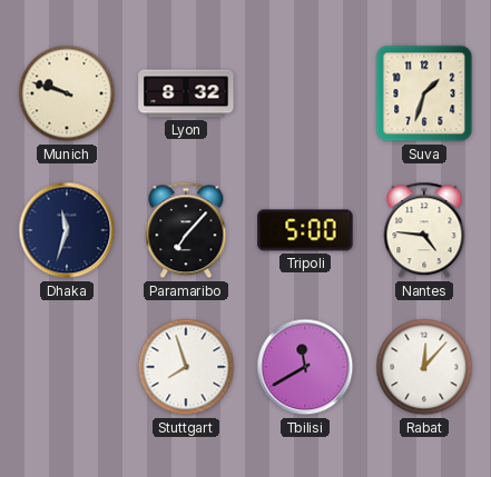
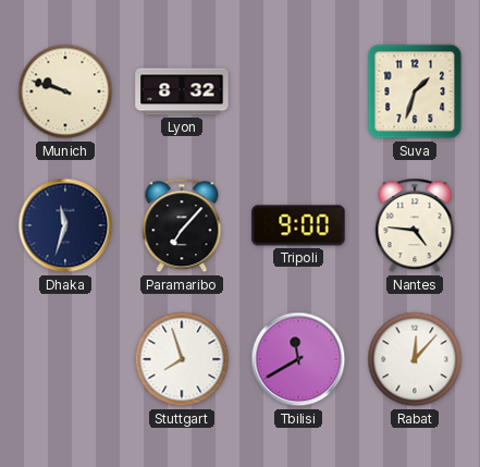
Tripoli: 5:00 -> 9:00
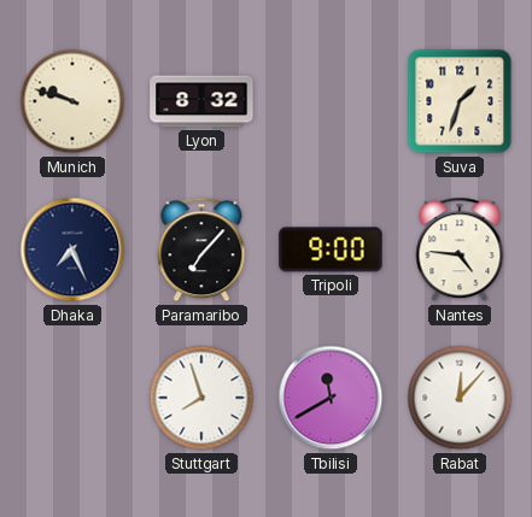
Dhaka: 11:33 -> 7:26
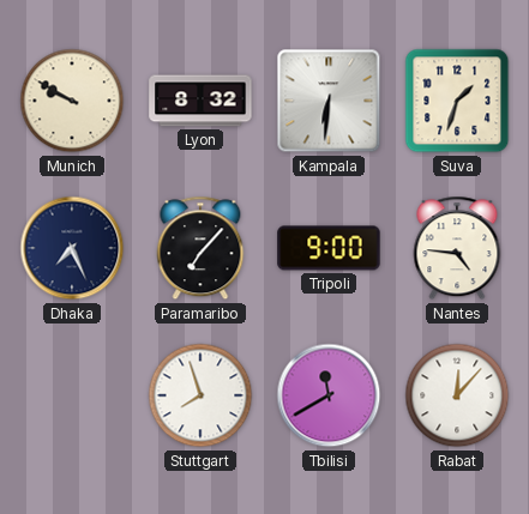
Munich: 9:48 -> 9:50
Kampala: none -> 6:31
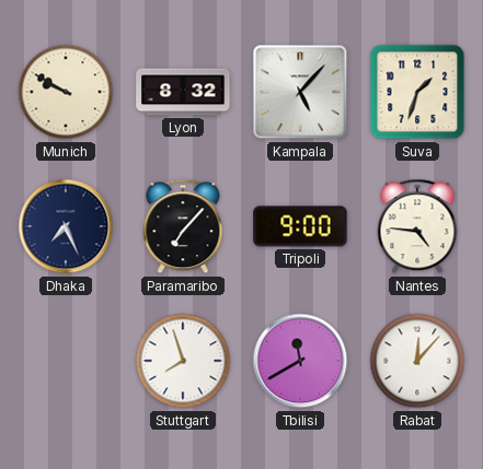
Kampala: 6:31 -> 5:07
